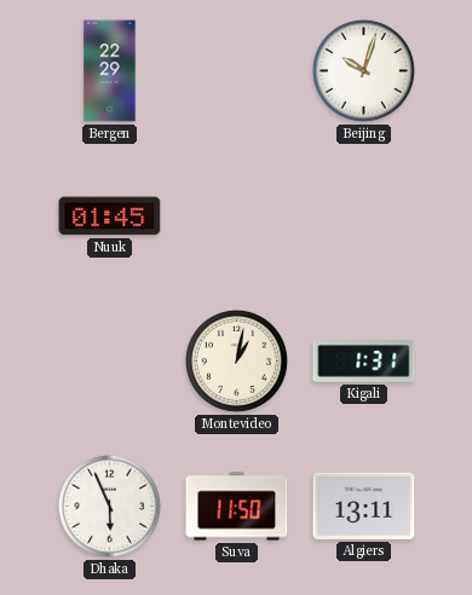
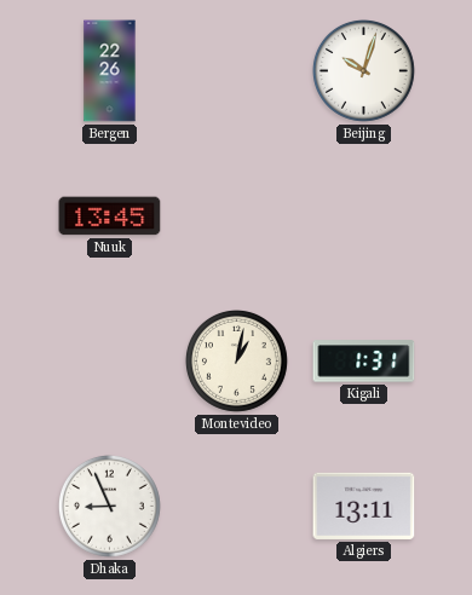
Bergen: 22:29 -> 22:26
Nuuk: 01:45 -> 13:45
Dhaka: 5:56 -> 8:56
Suva: 11:50 -> none
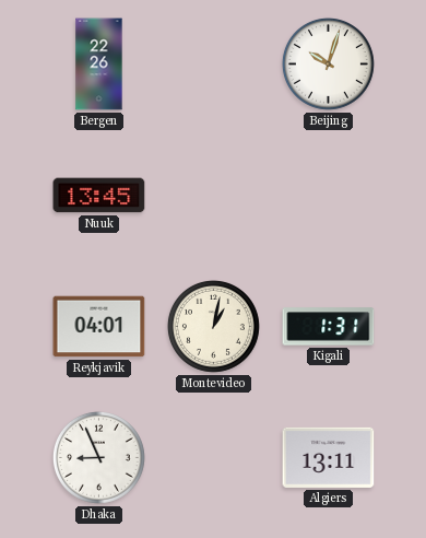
Reykjavik: none -> 04:01
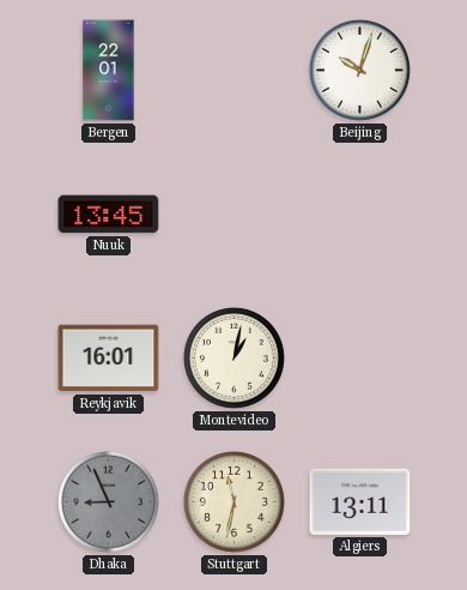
Bergen: 22:26 -> 22:01
Reykjavik: 04:01 -> 16:01
Kigali: 1:31 -> none
Dhaka dial: white -> grey
Stuttgart: none -> 11:32
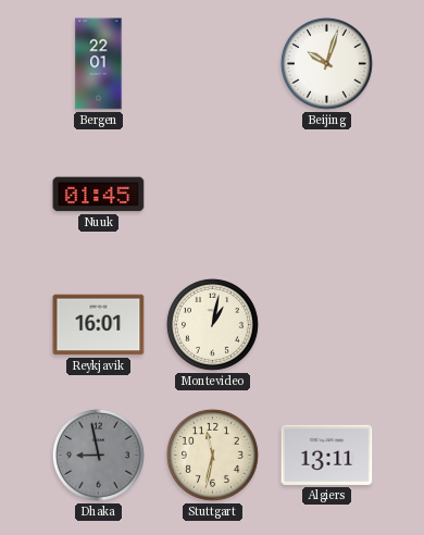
Nuuk: 13:45 -> 01:45
Dhaka: 8:56 -> 8:58
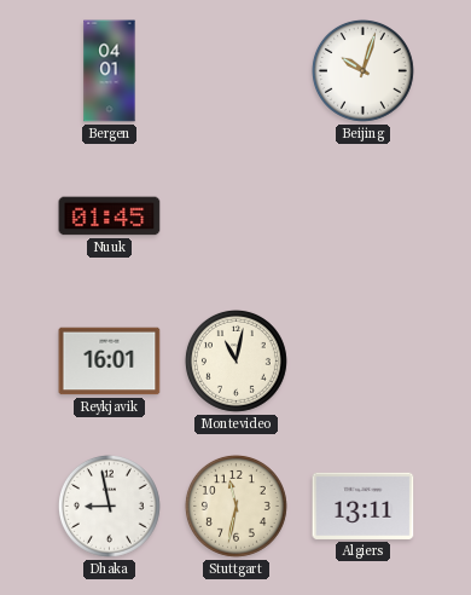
Bergen: 22:01 -> 04:01
Montevideo: 1:02 -> 11:02
Dhaka dial: grey -> white
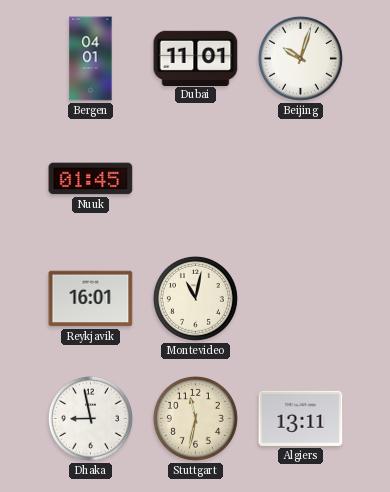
Dubai: none -> 11:01
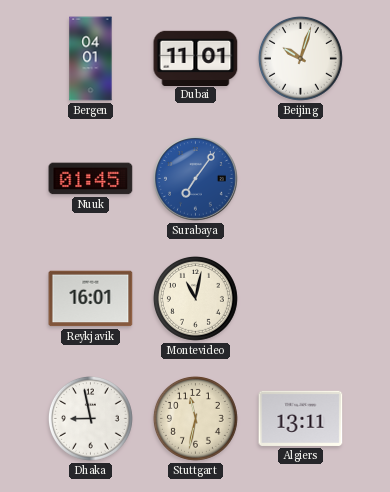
Surabaya: none -> 7:06
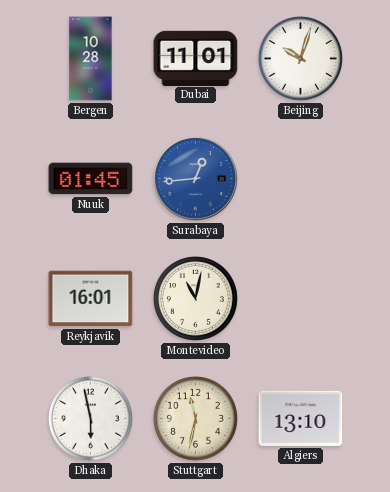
Bergen: 04:01 -> 10:28
Surabaya: 7:06 -> 12:44
Dhaka: 8:58 -> 5:58
Algiers: 13:11 -> 13:10
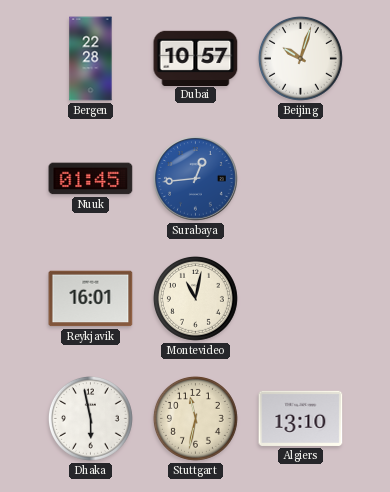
Bergen: 10:28 -> 22:28
Dubai: 11:01 -> 10:57
